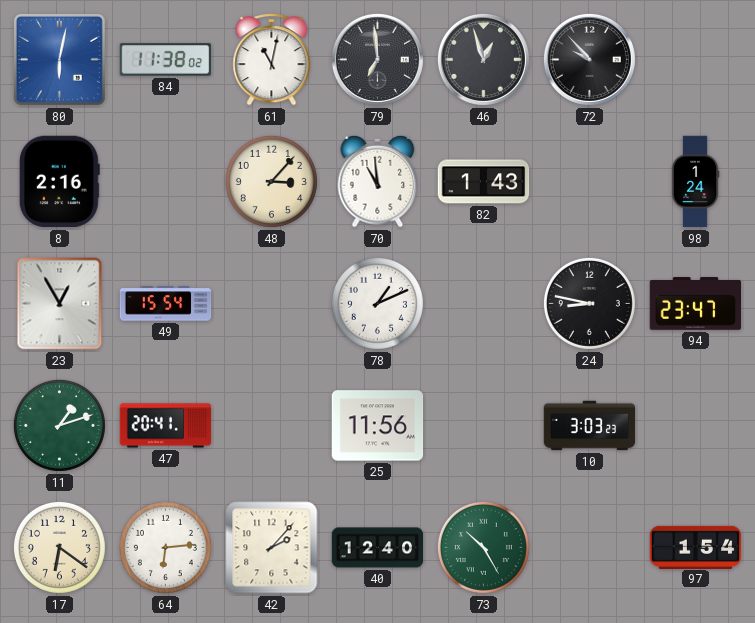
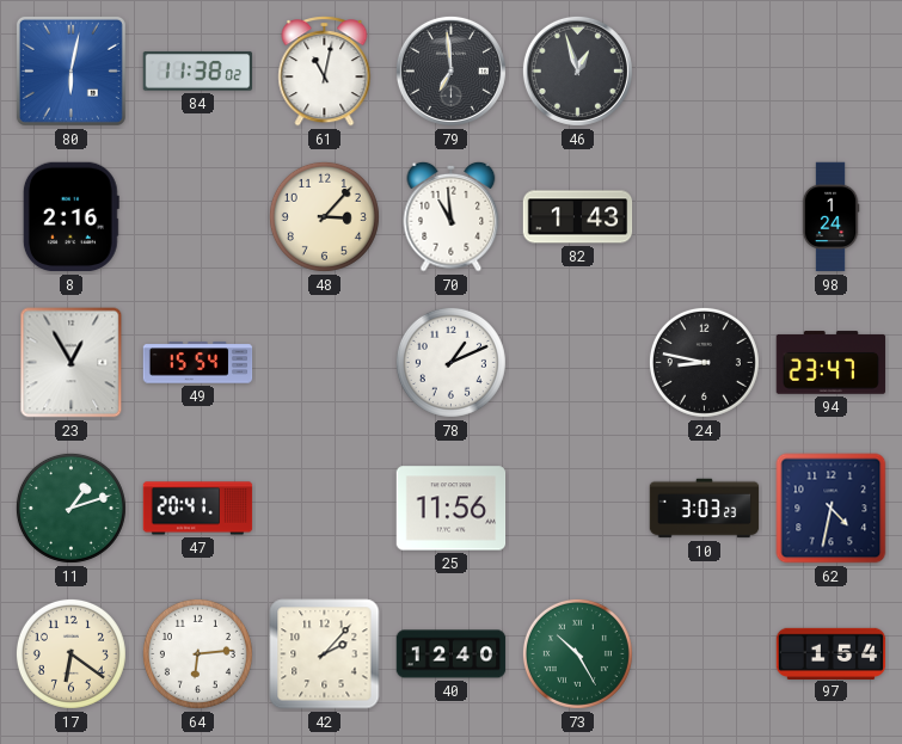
72: 9:53 -> none
62: none -> 4:32
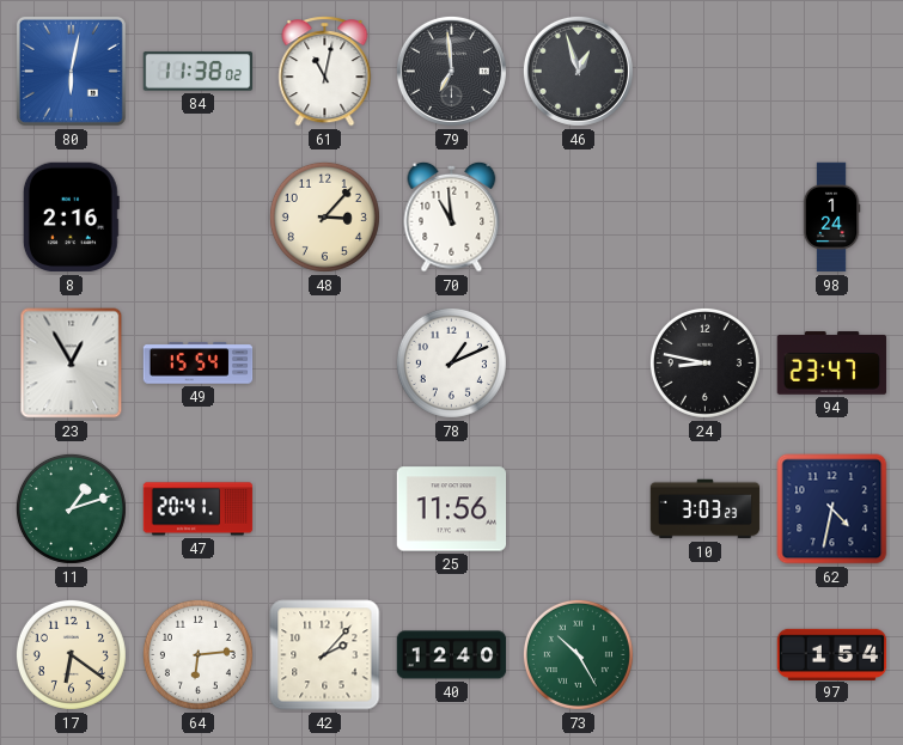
82: 1:43 -> none
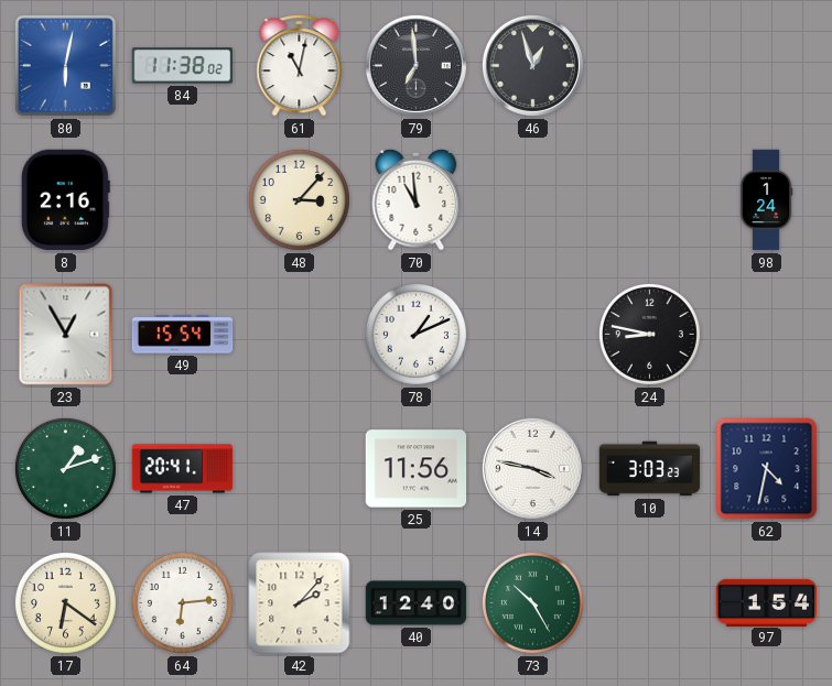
94: 23:47 -> none
14: none -> 3:47
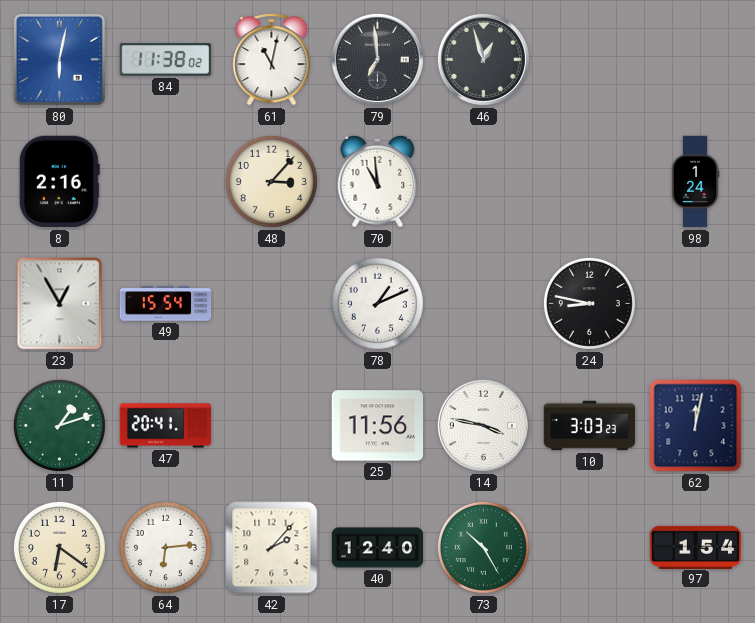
62: 4:32 -> 12:02
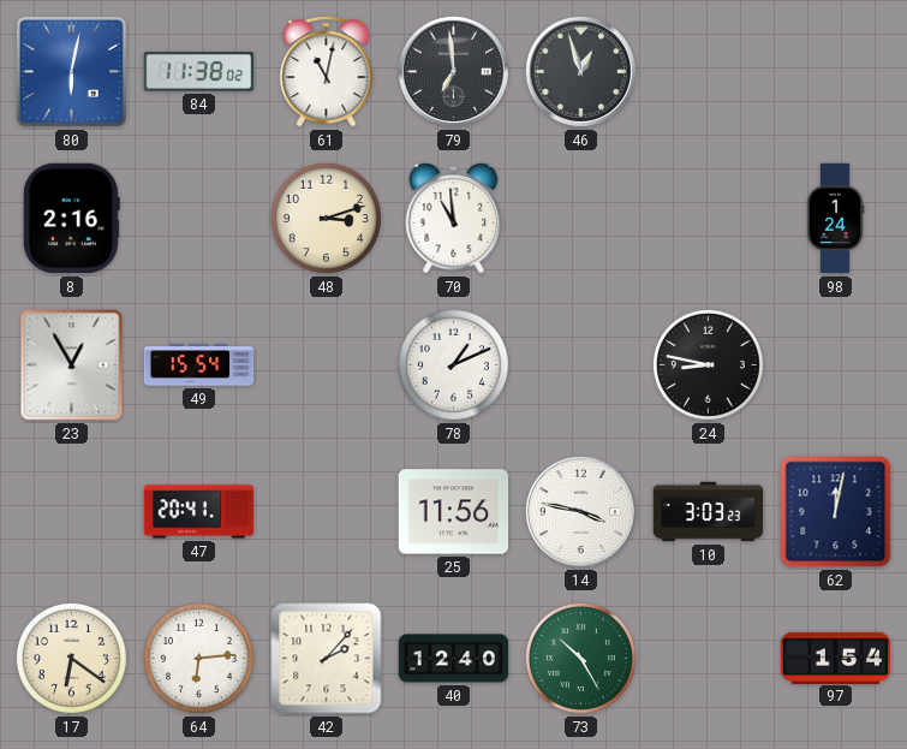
48: 3:07 -> 3:12
11: 1:12 -> none
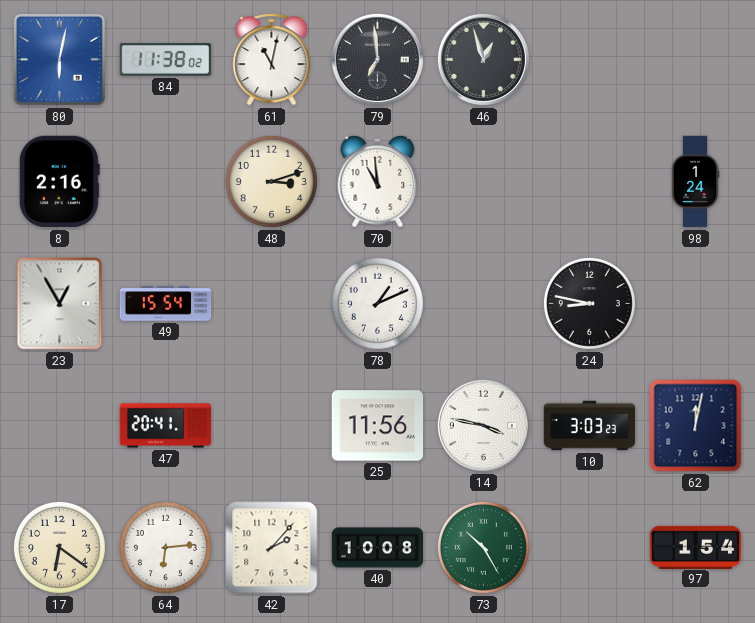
40: 12:40 -> 10:08
